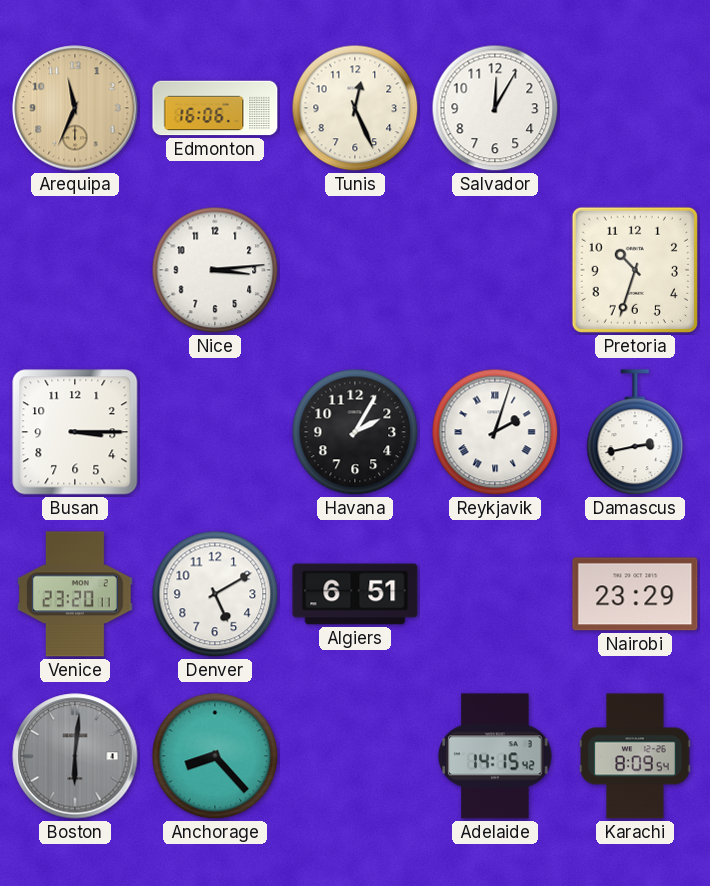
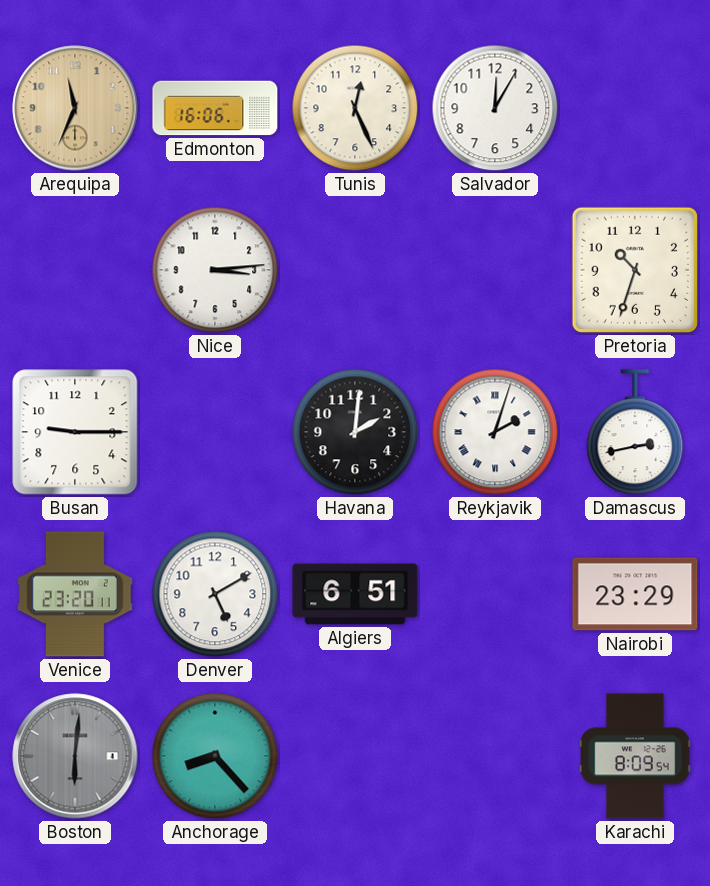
Busan: 3:15 -> 9:15
Havana: 2:05 -> 2:01
Adelaide: 14:15 -> none
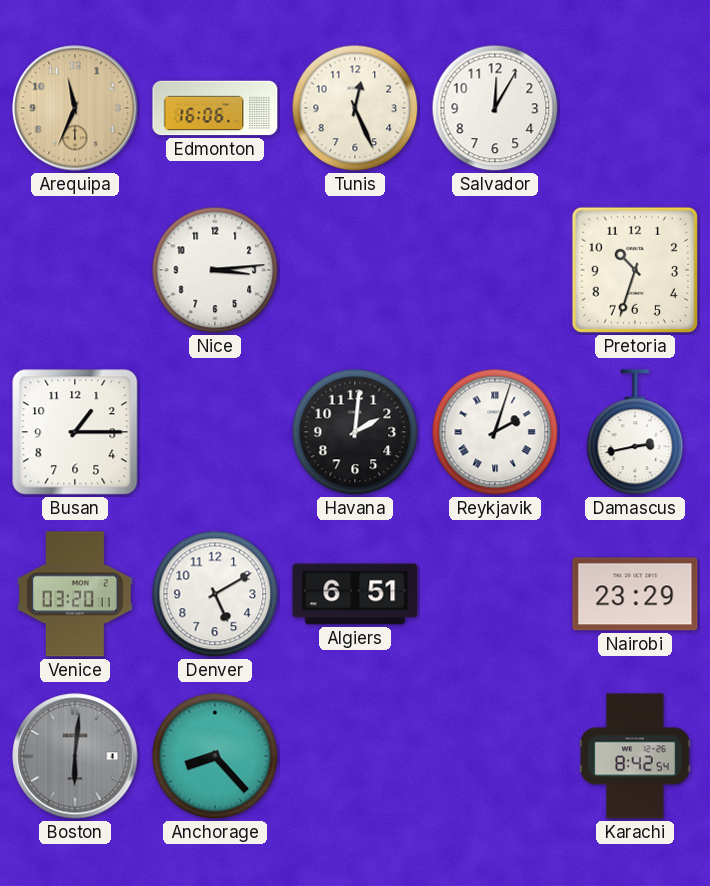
Busan: 9:15 -> 1:15
Venice: 23:20 -> 03:20
Karachi: 8:09 -> 8:42
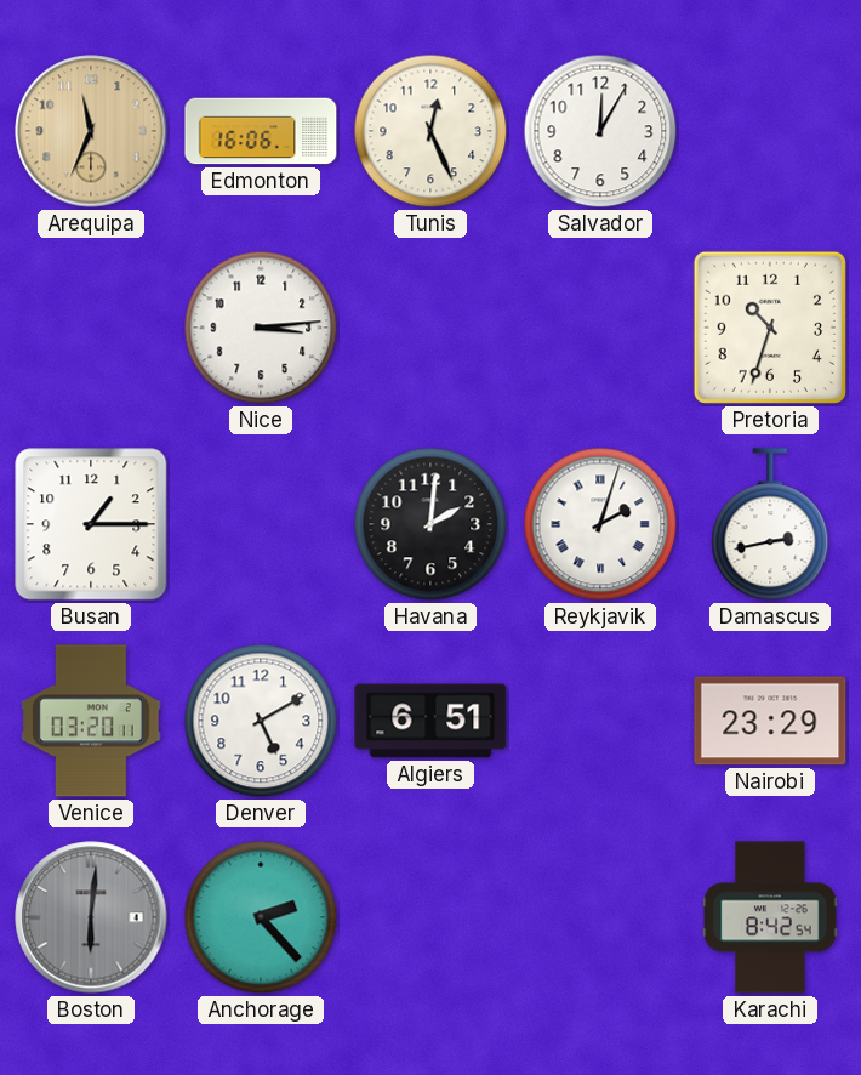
Anchorage: 8:23 -> 2:23
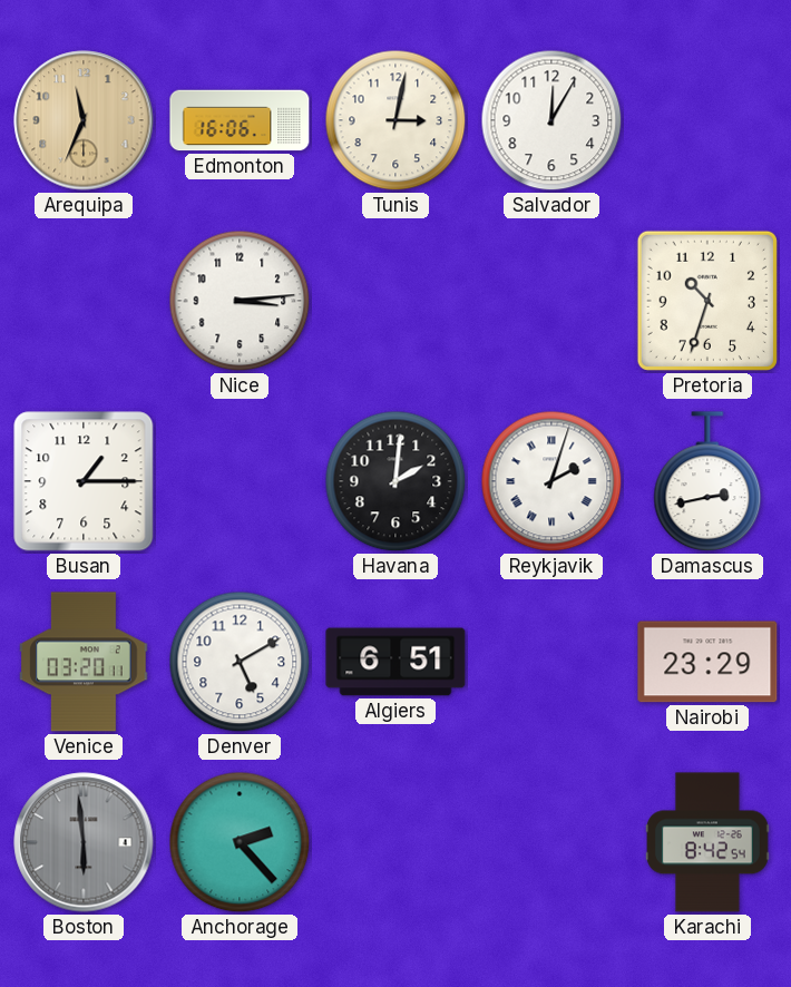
Tunis: 12:26 -> 3:02
Boston: 6:01 -> 5:59
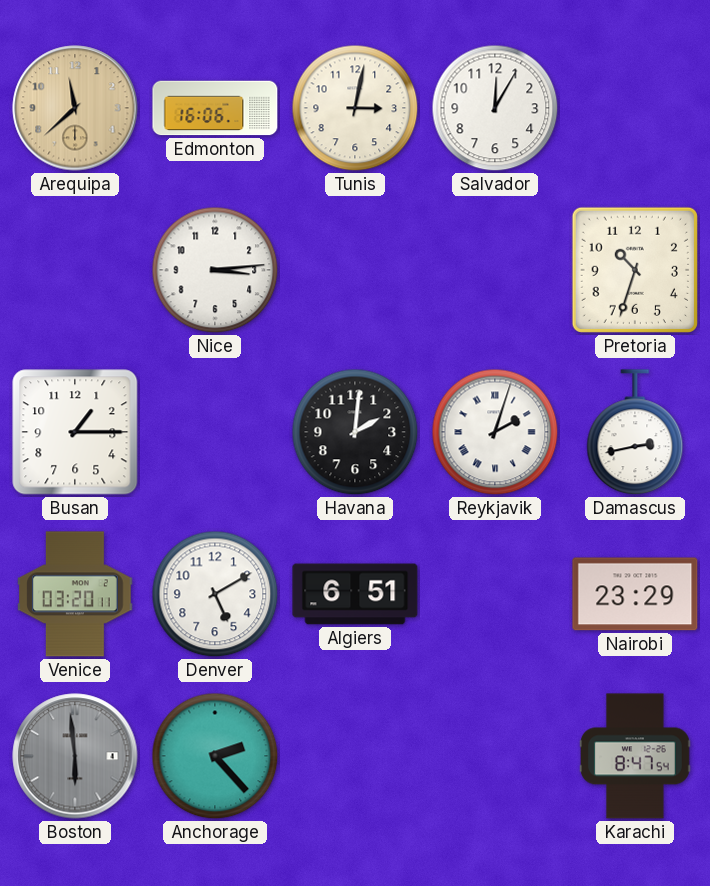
Arequipa: 11:34 -> 11:38
Karachi: 8:42 -> 8:47
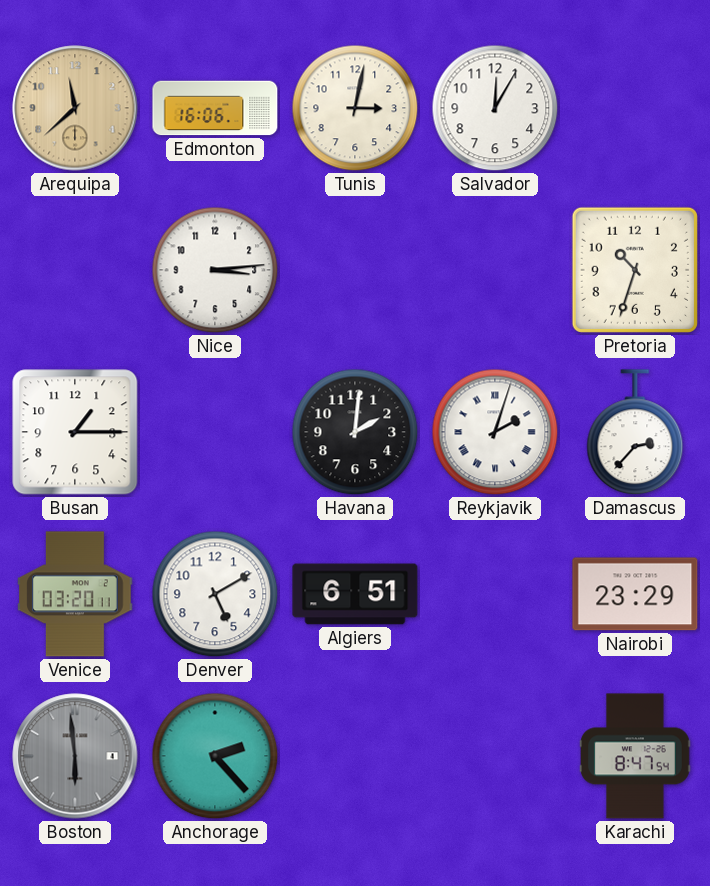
Damascus: 2:43 -> 2:37
